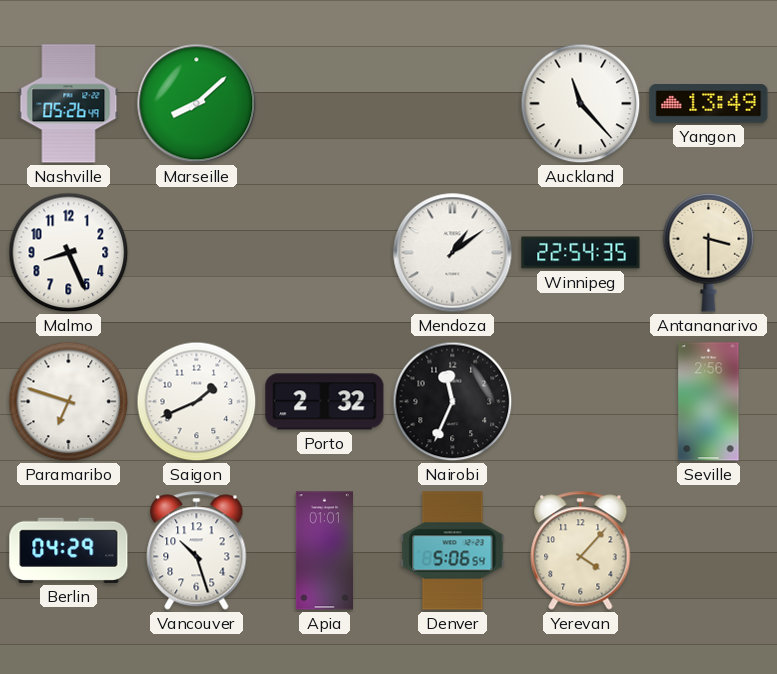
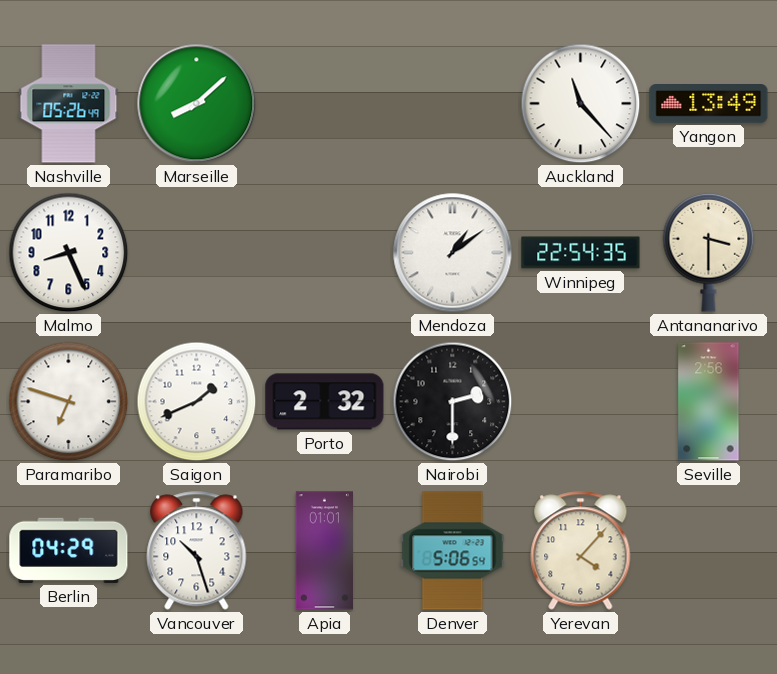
Nairobi: 11:34 -> 2:30
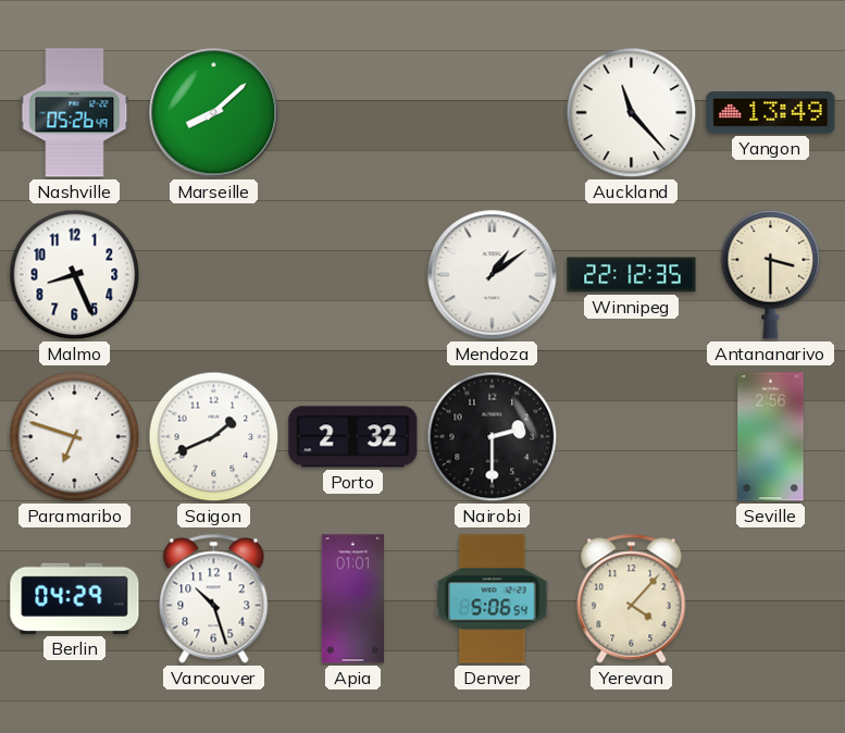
Winnipeg: 22:54 -> 22:12
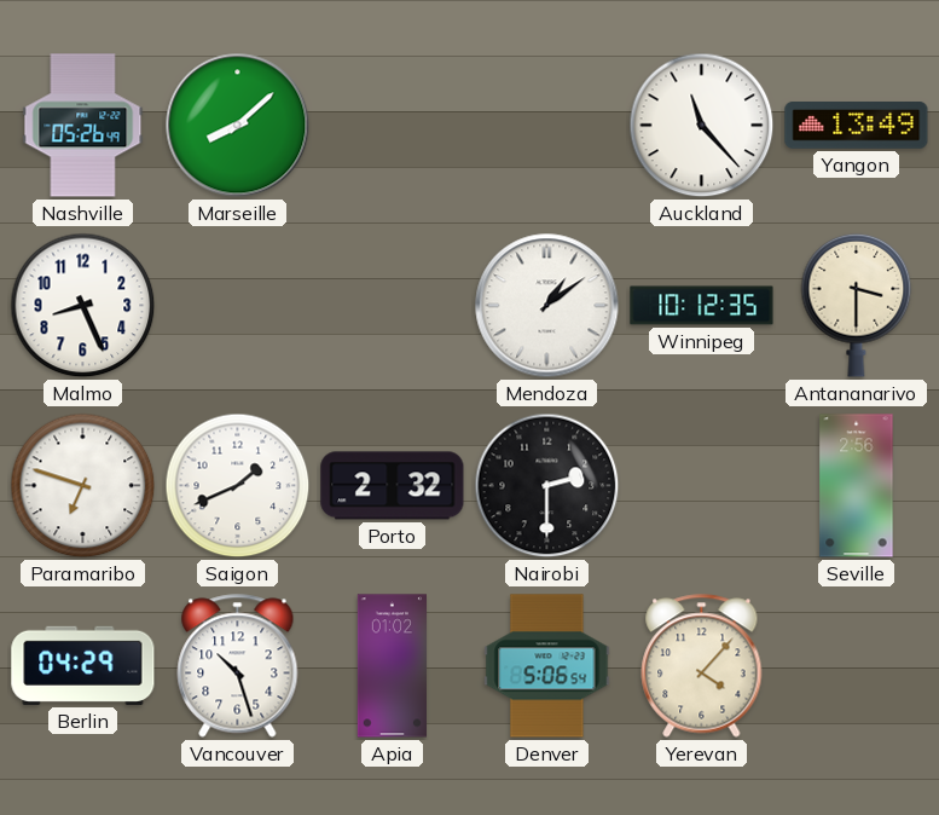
Winnipeg: 22:12 -> 10:12
Apia: 01:01 -> 01:02
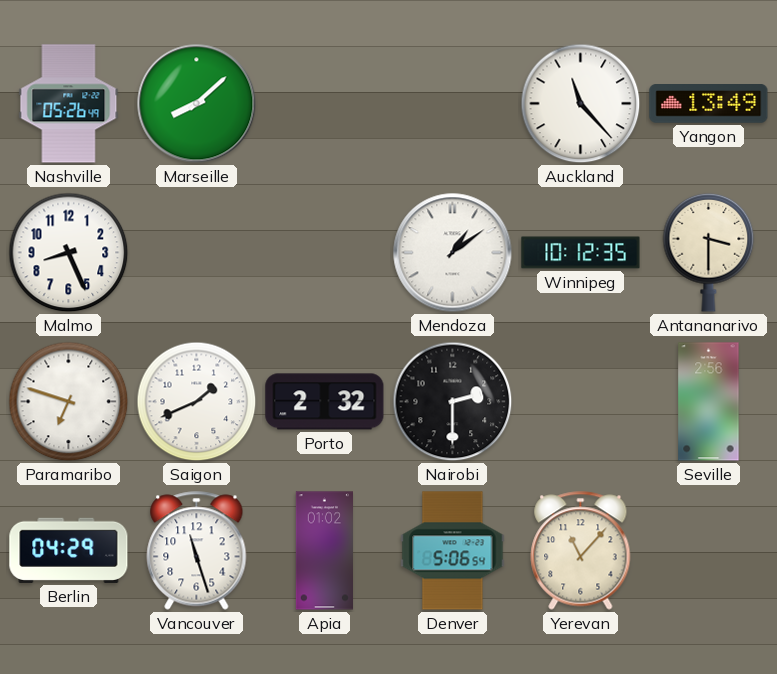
Vancouver: 10:27 -> 11:27
Yerevan: 4:07 -> 11:07
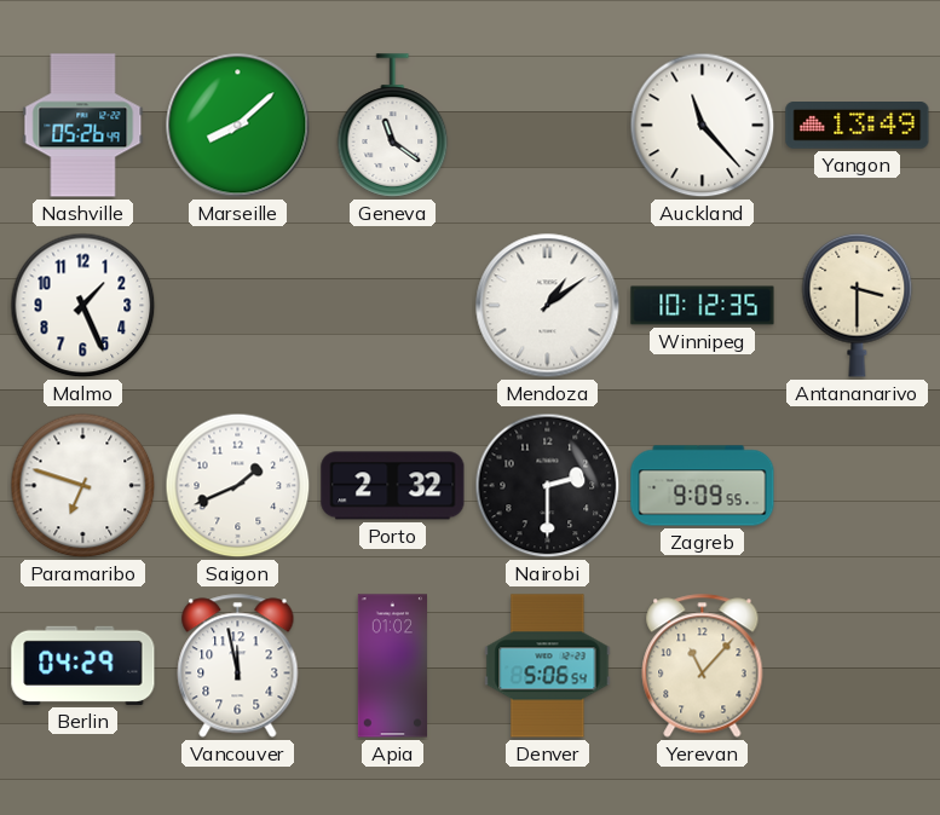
Geneva: none -> 11:21
Malmo: 8:26 -> 1:26
Zagreb: none -> 9:09
Seville: 2:56 -> none
Vancouver: 11:27 -> 11:58
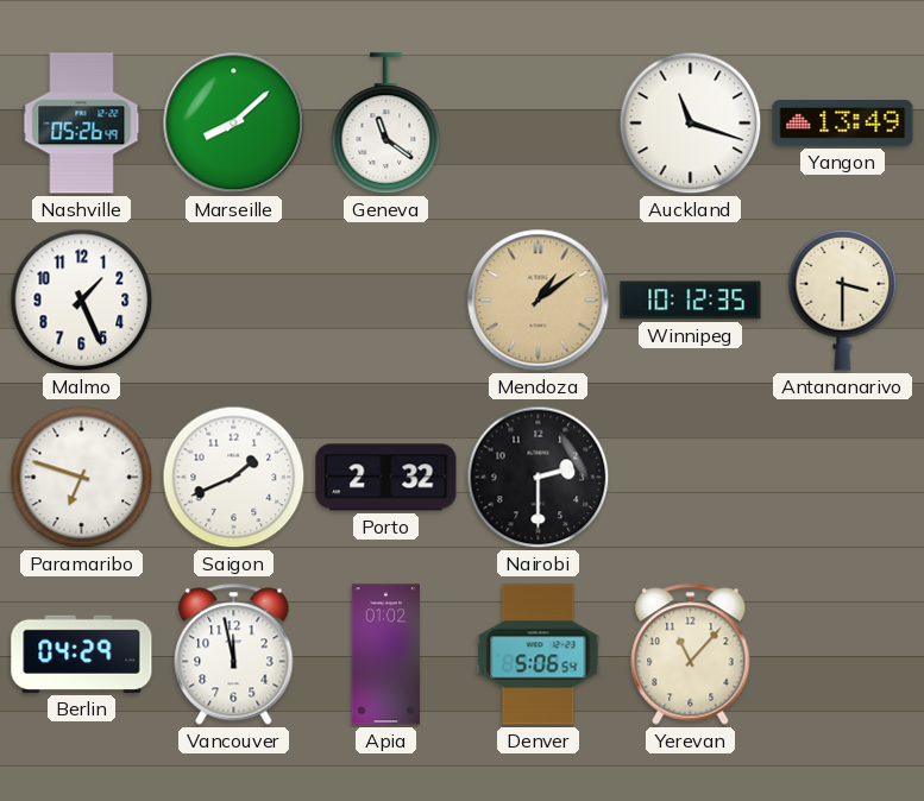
Auckland: 11:23 -> 11:18
Mendoza dial: white -> champagne
Zagreb: 9:09 -> none
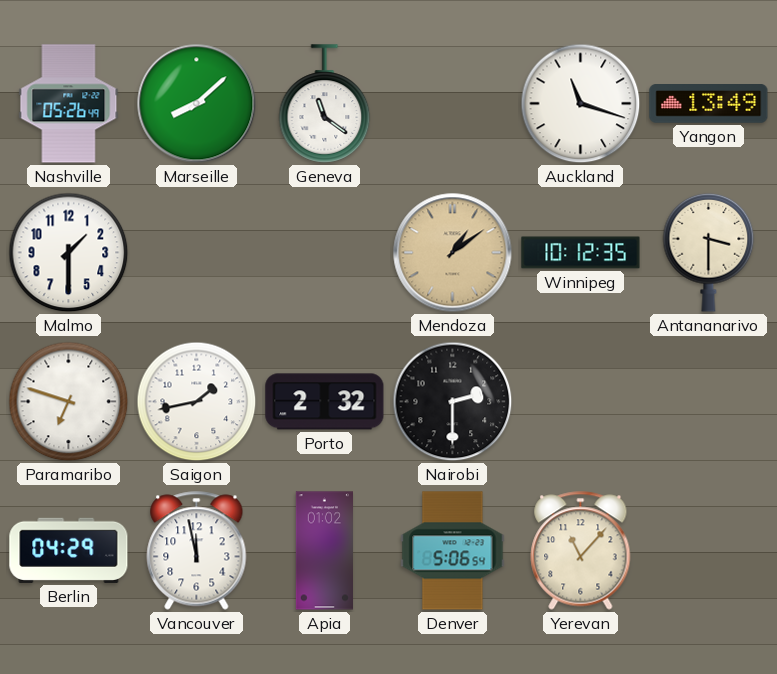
Malmo: 1:26 -> 1:30
Saigon: 1:41 -> 1:43
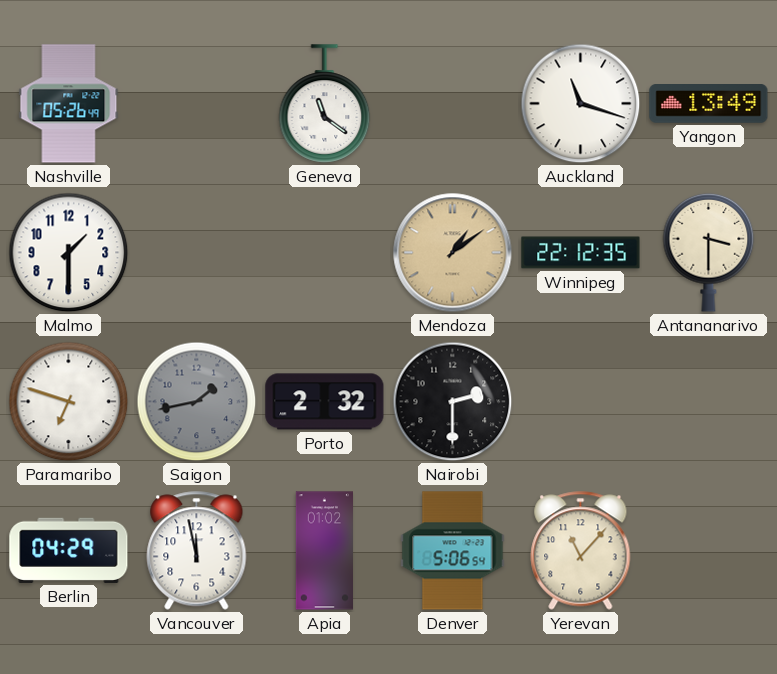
Marseille: 8:08 -> none
Winnipeg: 10:12 -> 22:12
Saigon dial: white -> grey
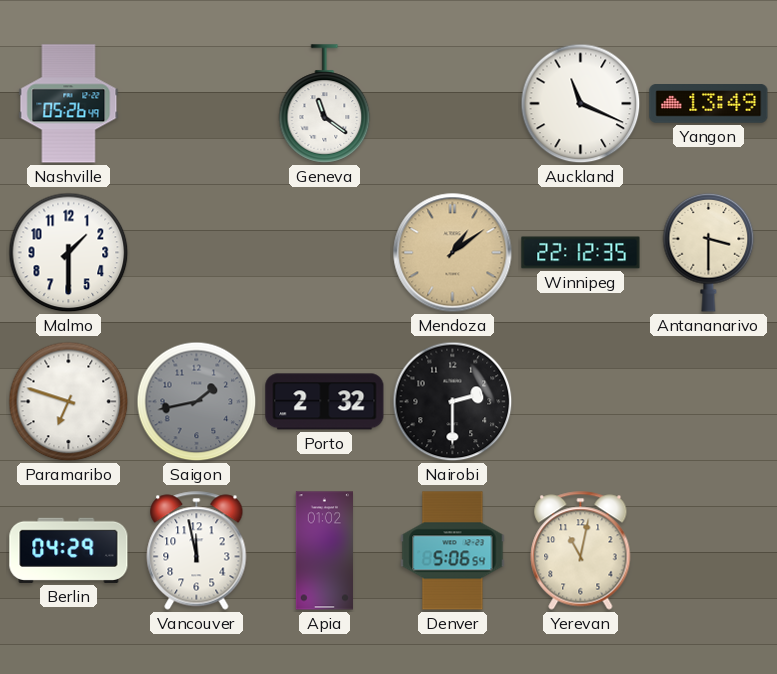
Auckland: 11:18 -> 11:19
Yerevan: 11:07 -> 11:02
